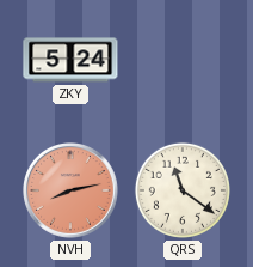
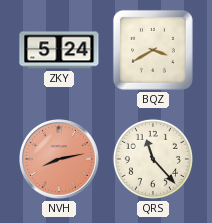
BQZ: none -> 3:40
QRS: 11:21 -> 11:23
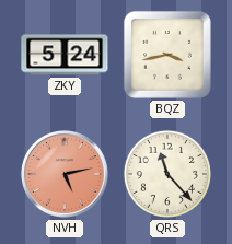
BQZ: 3:40 -> 3:43
NVH: 8:13 -> 5:13
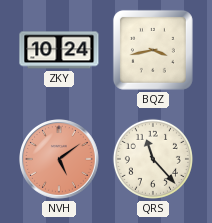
ZKY: 5:24 -> 10:24
NVH: 5:13 -> 5:09
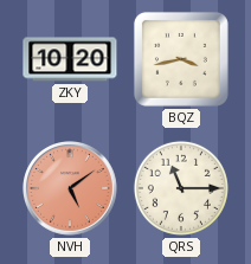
ZKY: 10:24 -> 10:20
QRS: 11:23 -> 11:15
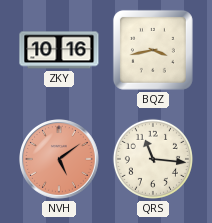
ZKY: 10:20 -> 10:16
QRS: 11:15 -> 11:16
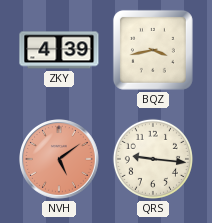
ZKY: 10:16 -> 4:39
QRS: 11:16 -> 9:16
